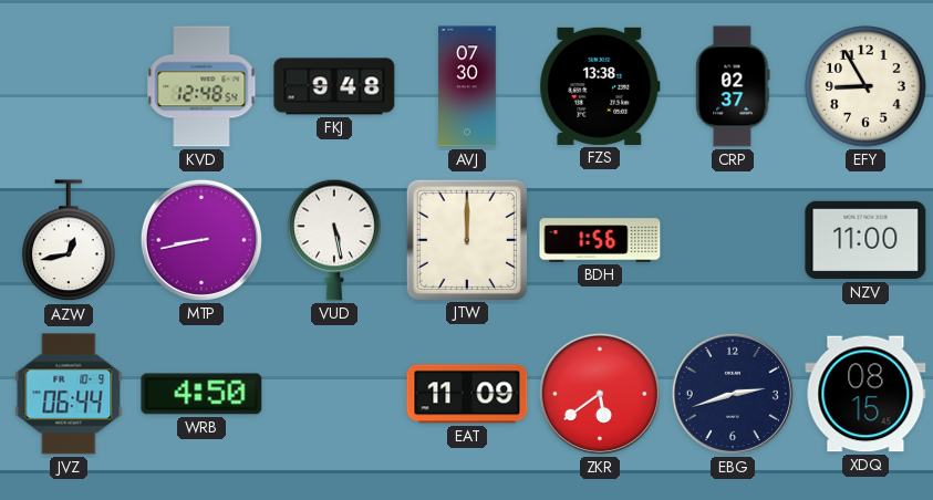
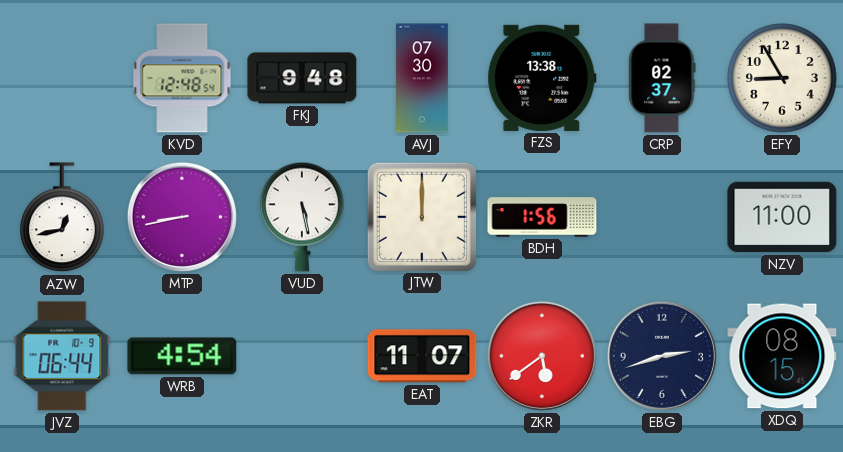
WRB: 4:50 -> 4:54
EAT: 11:09 -> 11:07
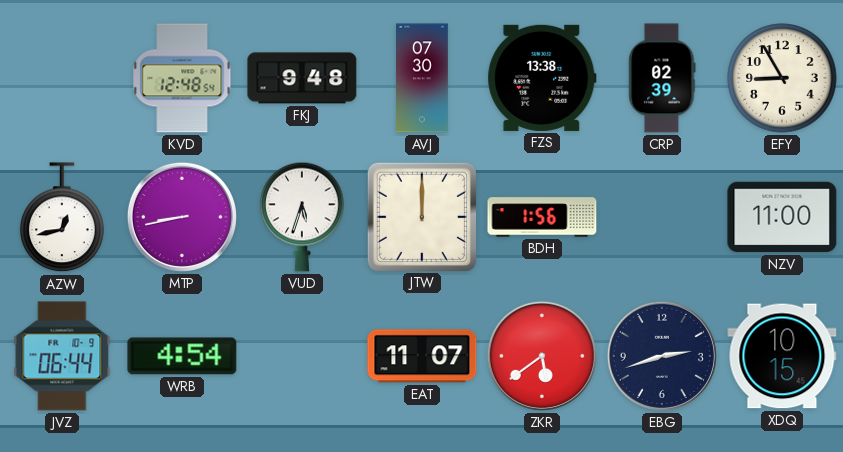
CRP: 02:37 -> 02:39
VUD: 5:28 -> 5:33
XDQ: 08:15 -> 10:15
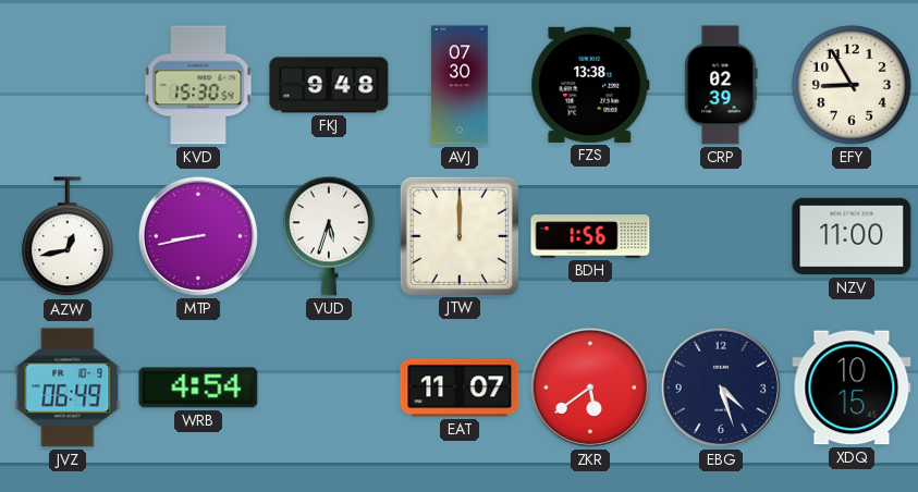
KVD: 12:48 -> 15:30
JVZ: 06:44 -> 06:49
EBG: 2:42 -> 4:27
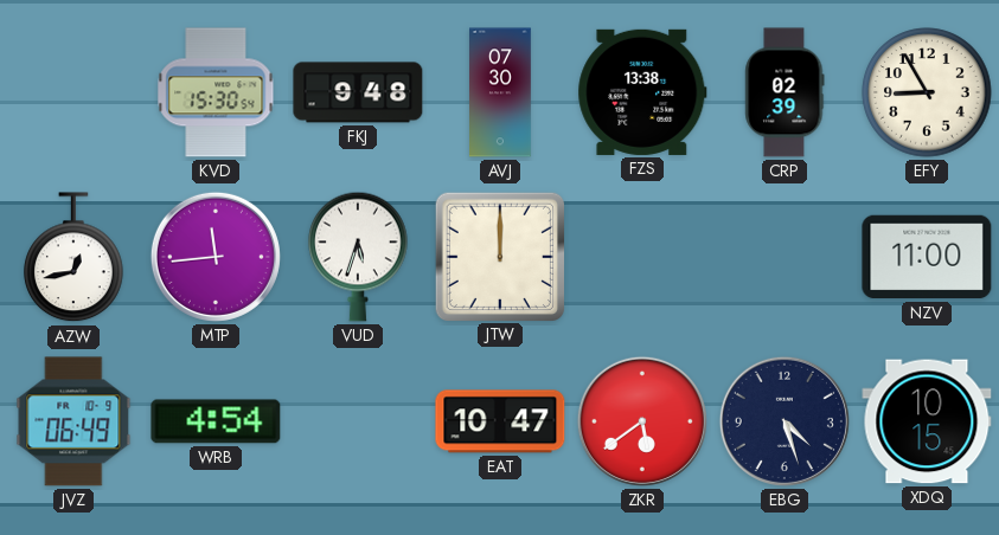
MTP: 8:43 -> 11:44
BDH: 1:56 -> none
EAT: 11:07 -> 10:47
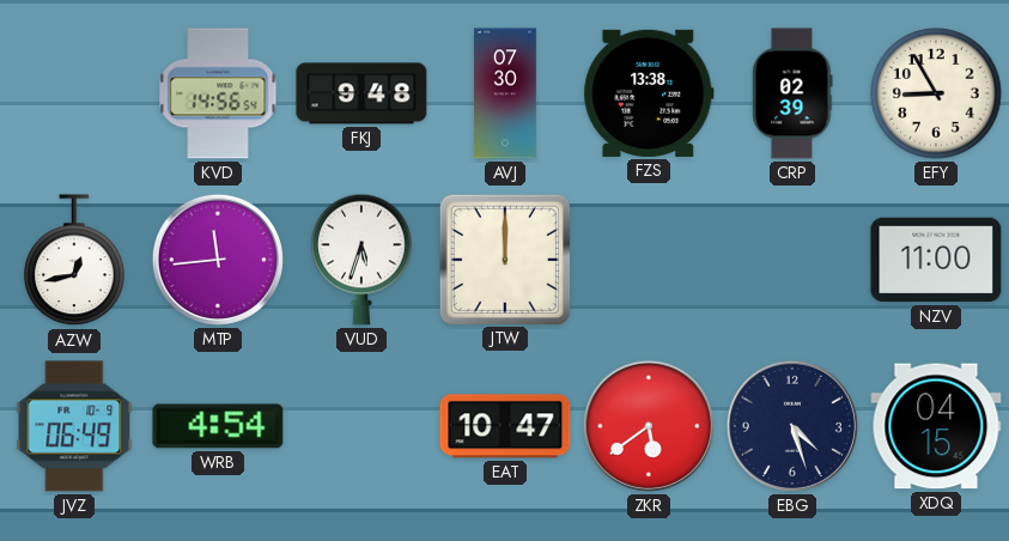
KVD: 15:30 -> 14:56
XDQ: 10:15 -> 04:15
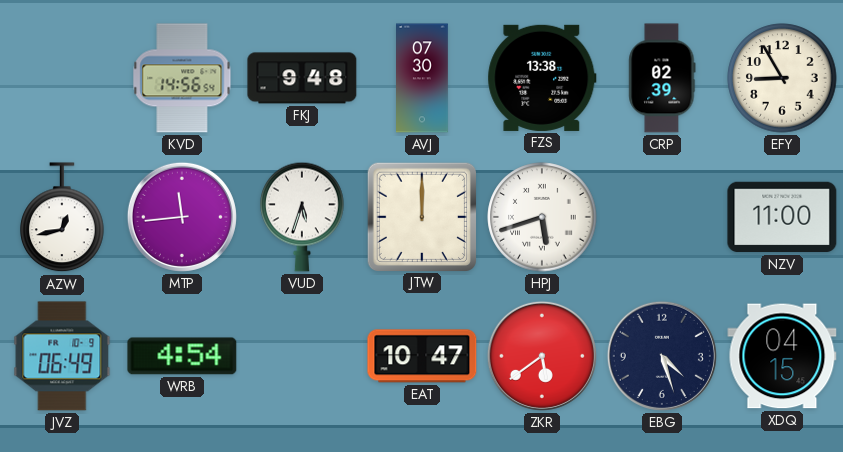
HPJ: none -> 5:42
